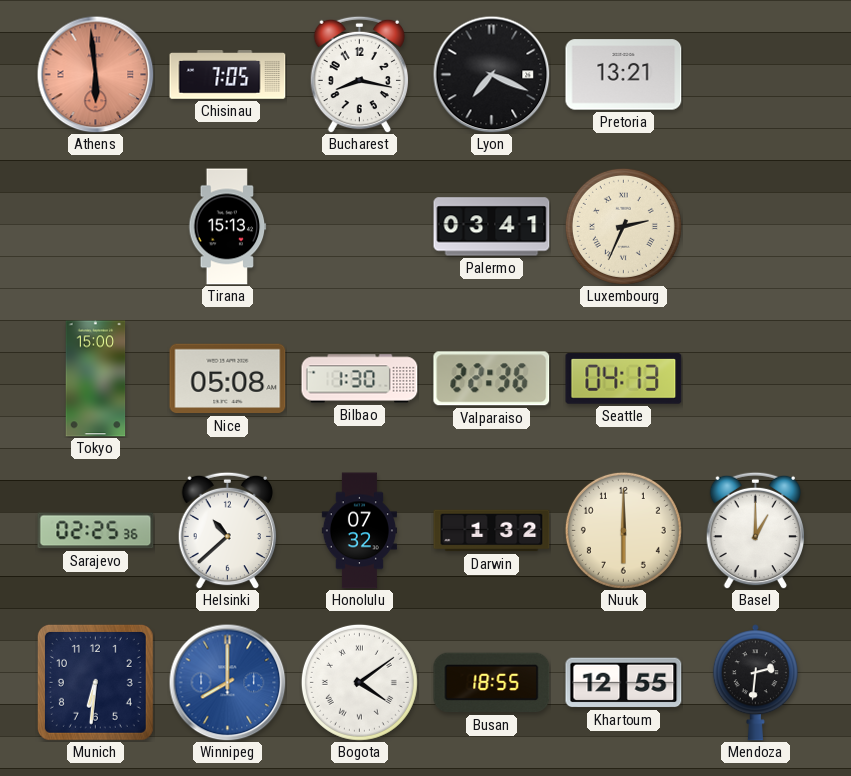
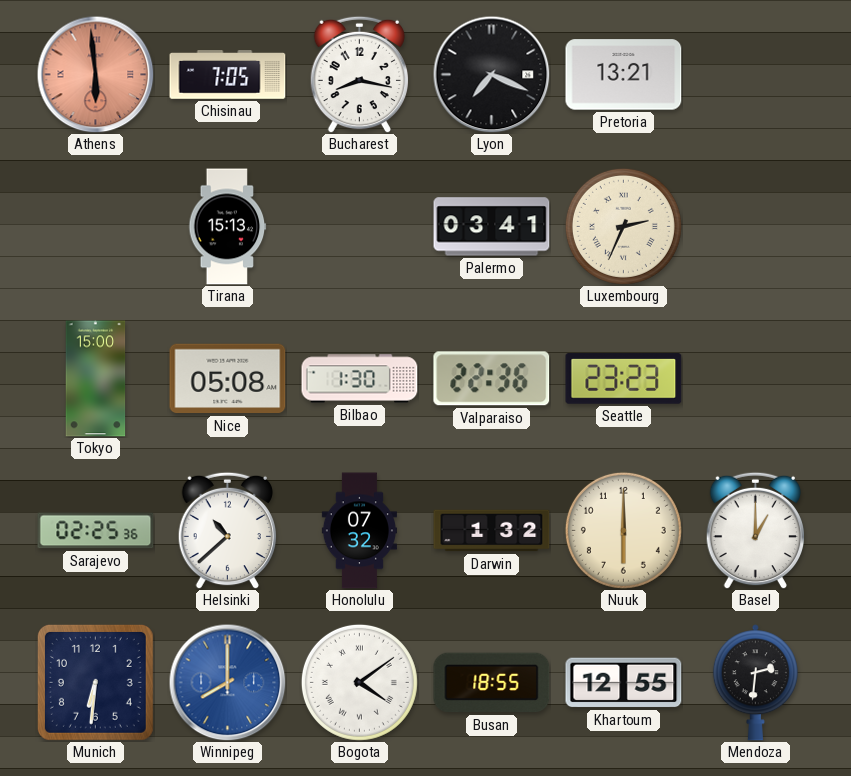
Seattle: 04:13 -> 23:23
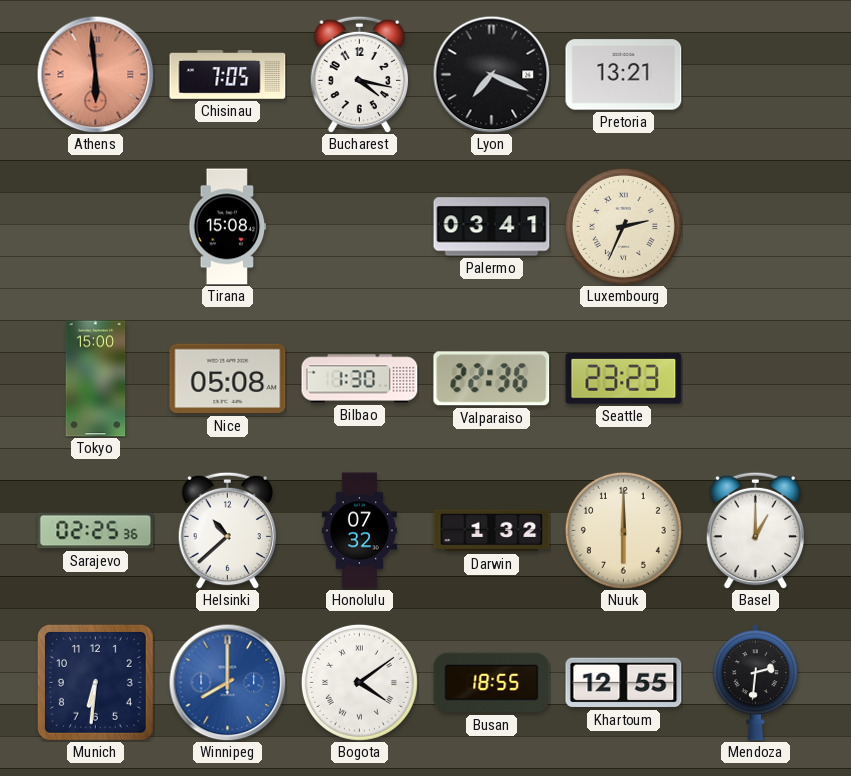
Bucharest: 8:17 -> 4:17
Tirana: 15:13 -> 15:08
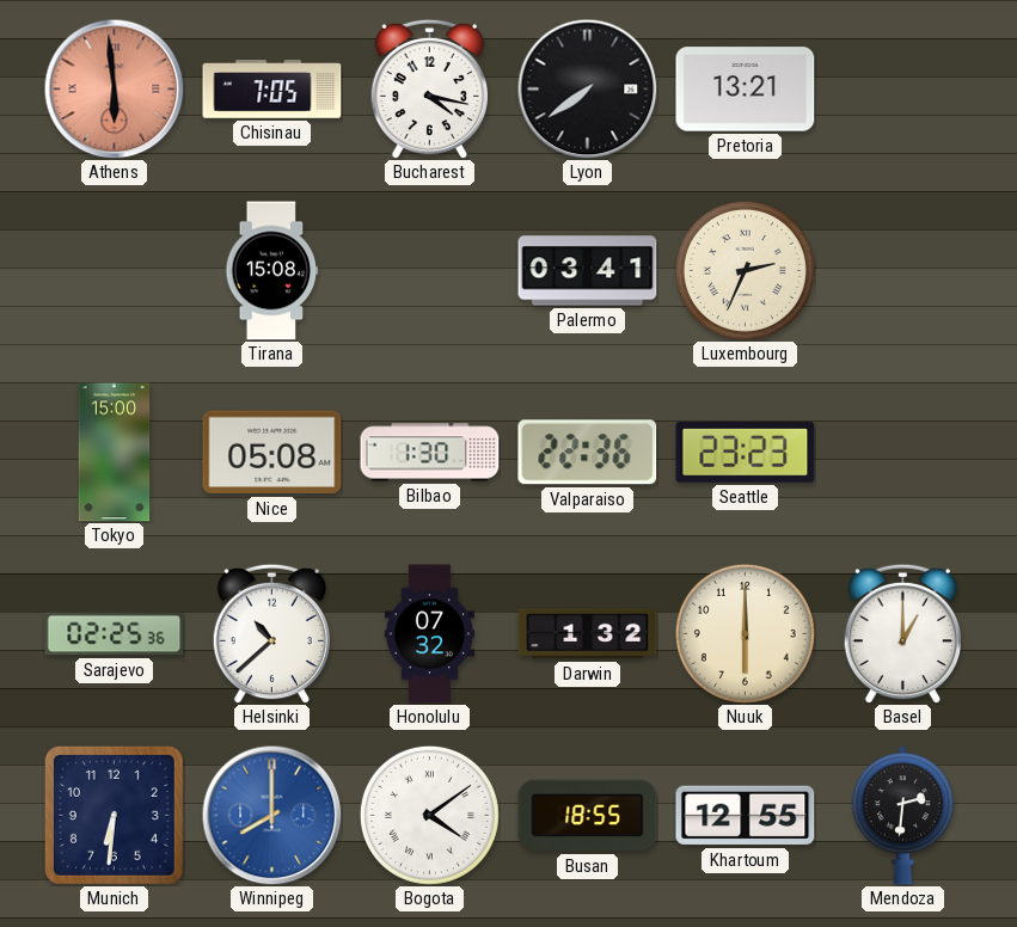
Lyon: 7:19 -> 7:39
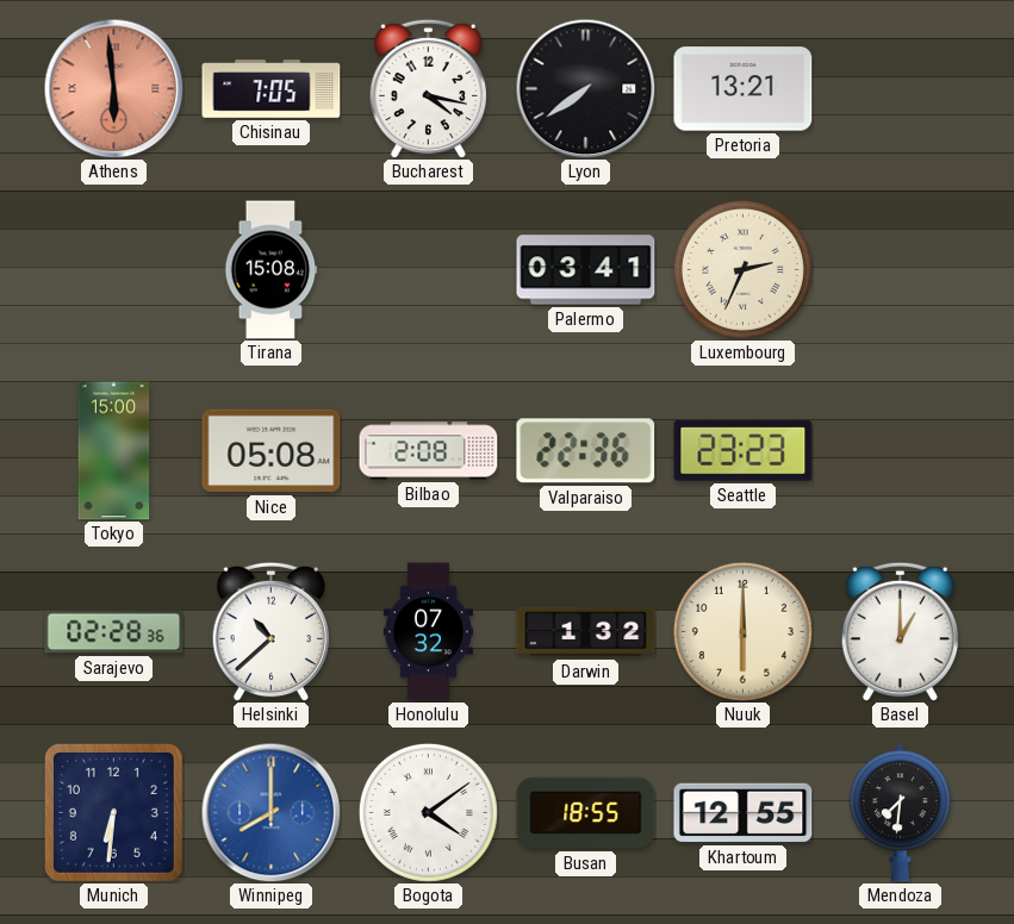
Bilbao: 1:30 -> 2:08
Sarajevo: 02:25 -> 02:28
Mendoza: 2:31 -> 7:31
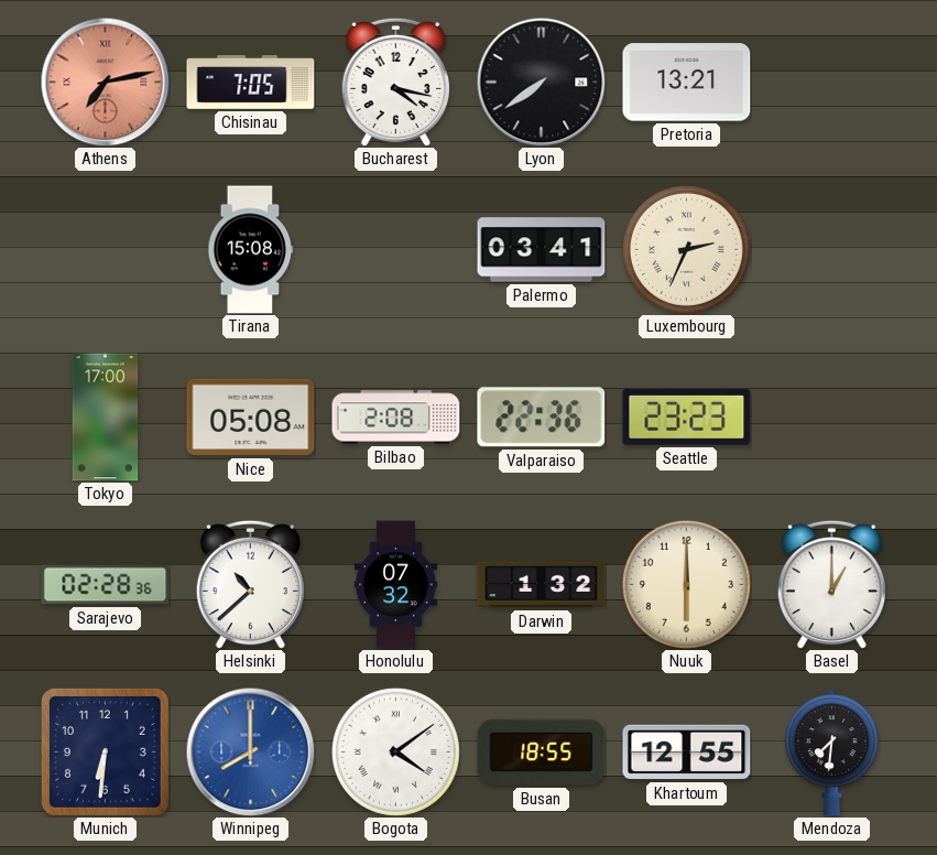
Athens: 5:59 -> 7:13
Tokyo: 15:00 -> 17:00
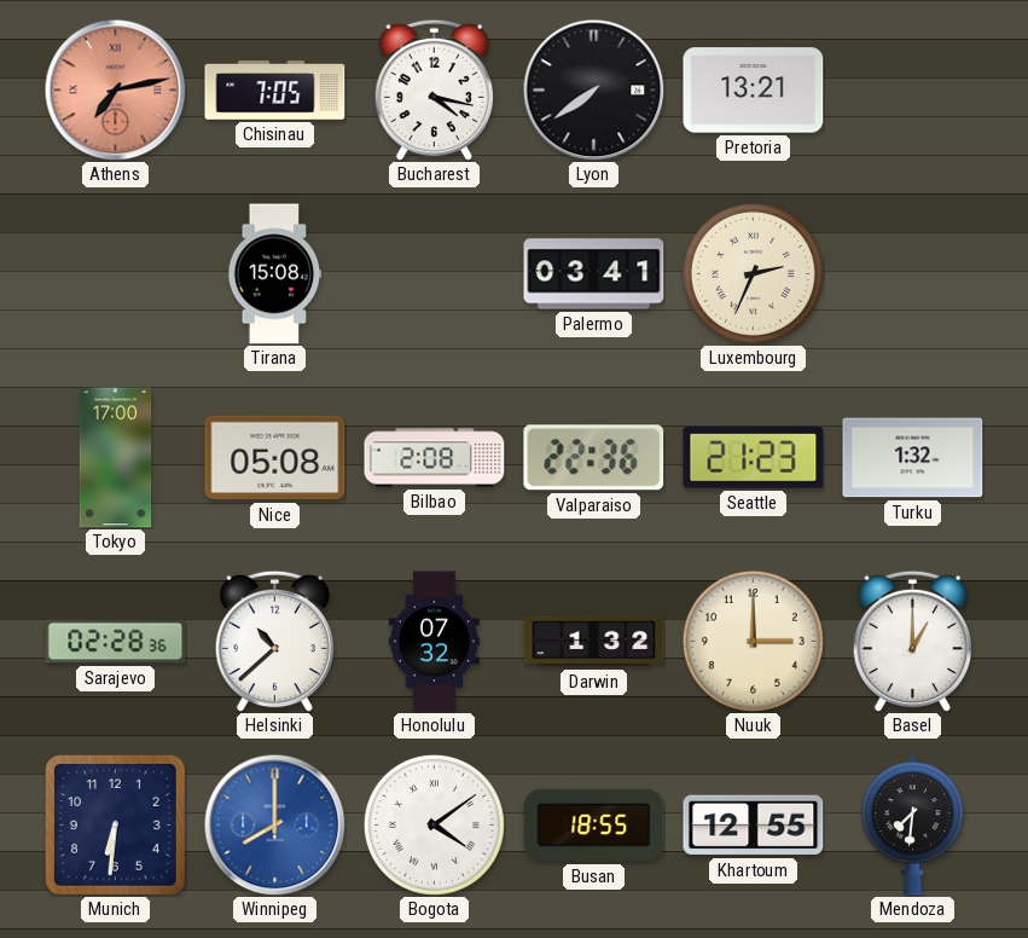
Seattle: 23:23 -> 21:23
Turku: none -> 1:32
Nuuk: 6:00 -> 3:00
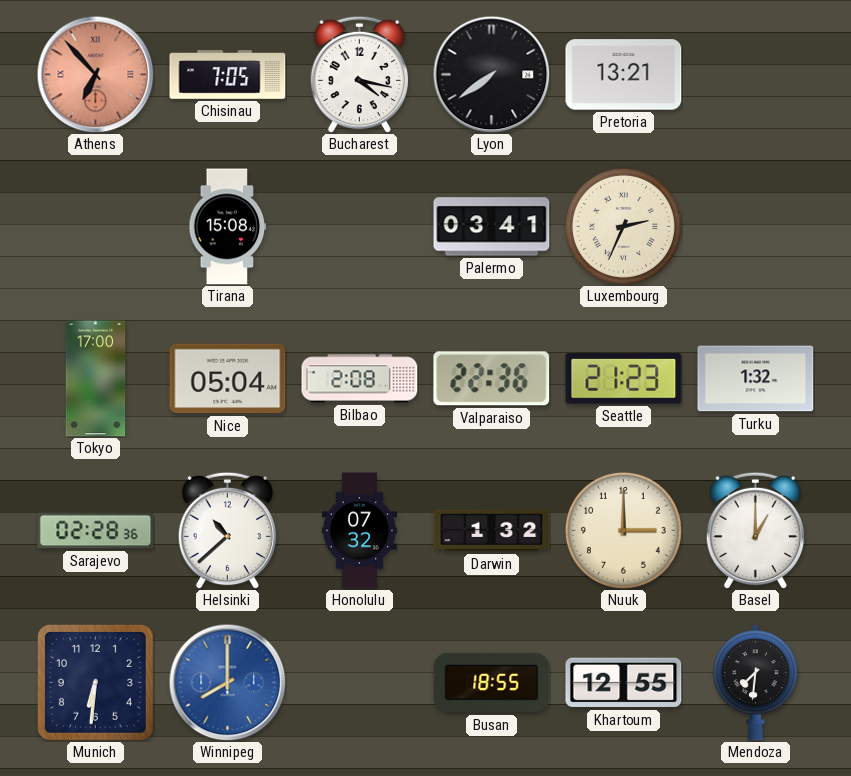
Athens: 7:13 -> 6:53
Nice: 05:08 -> 05:04
Bogota: 4:09 -> none
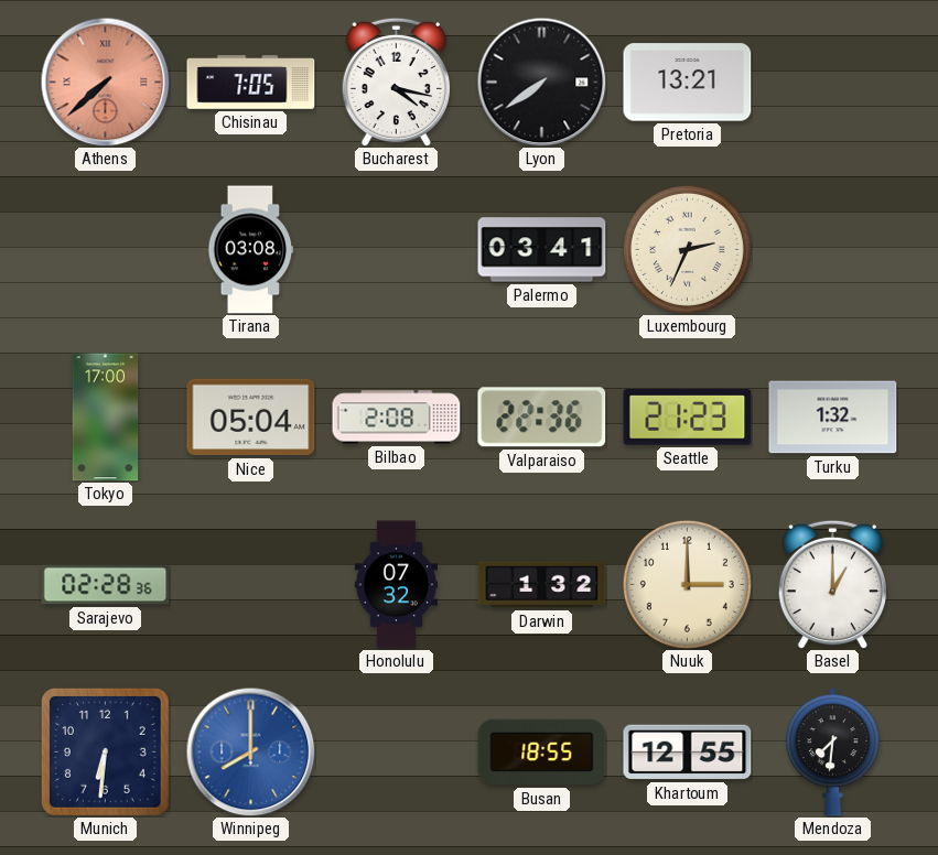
Athens: 6:53 -> 7:38
Tirana: 15:08 -> 03:08
Helsinki: 10:38 -> none
